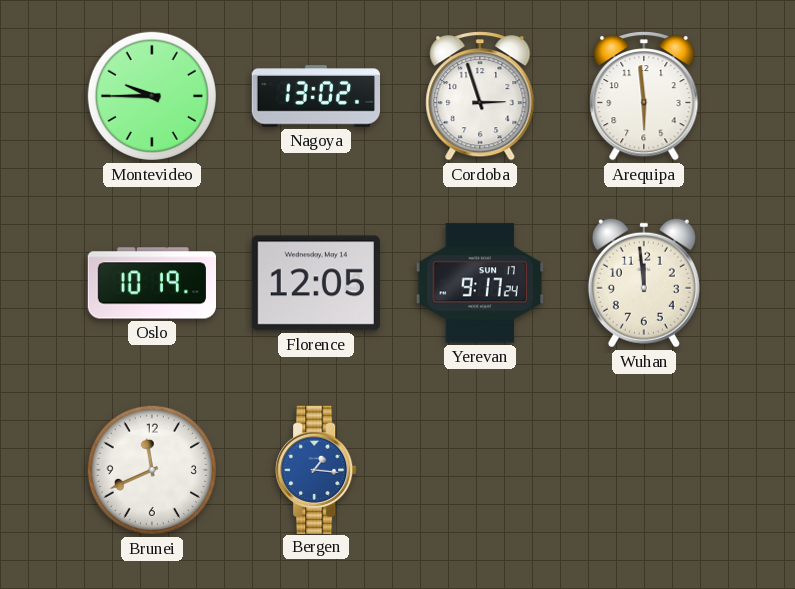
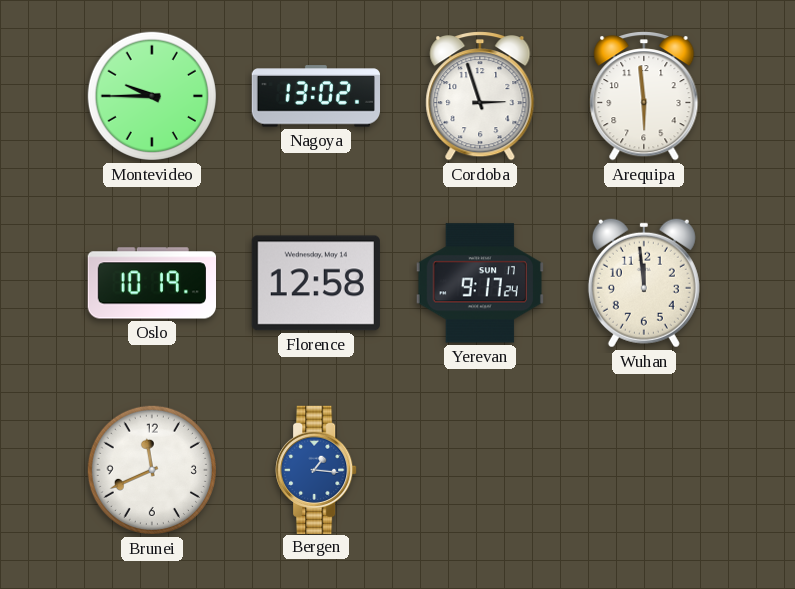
Florence: 12:05 -> 12:58
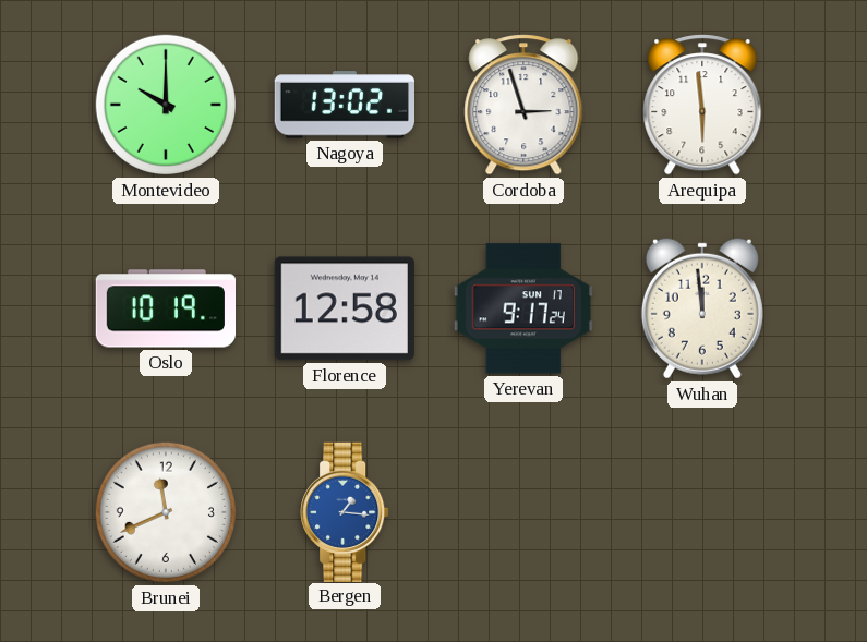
Montevideo: 9:45 -> 10:00
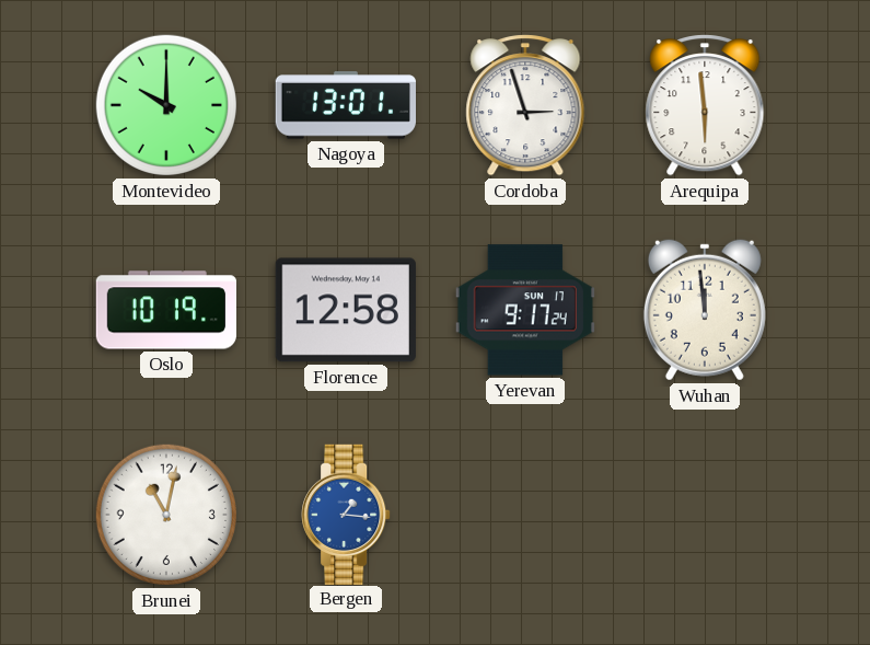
Nagoya: 13:02 -> 13:01
Brunei: 11:41 -> 11:02
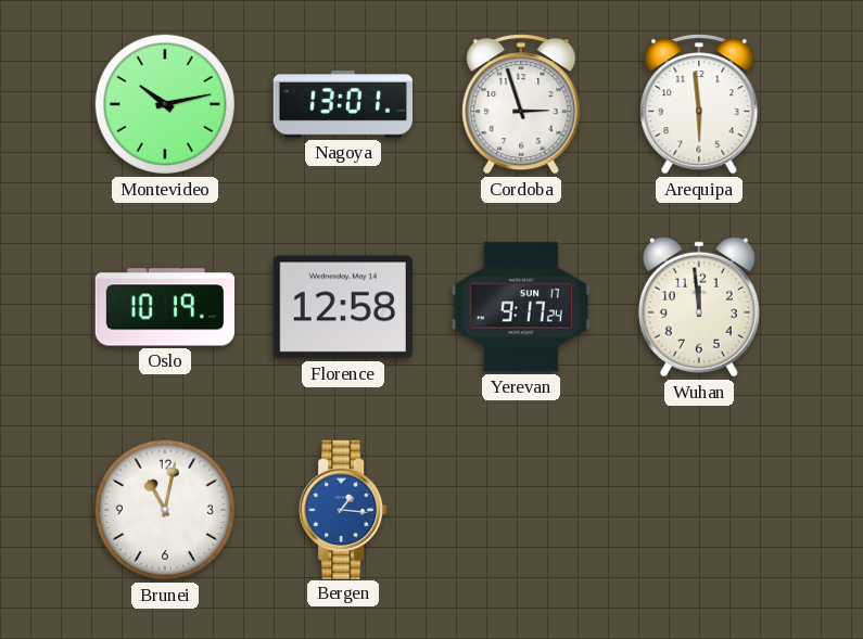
Montevideo: 10:00 -> 10:13
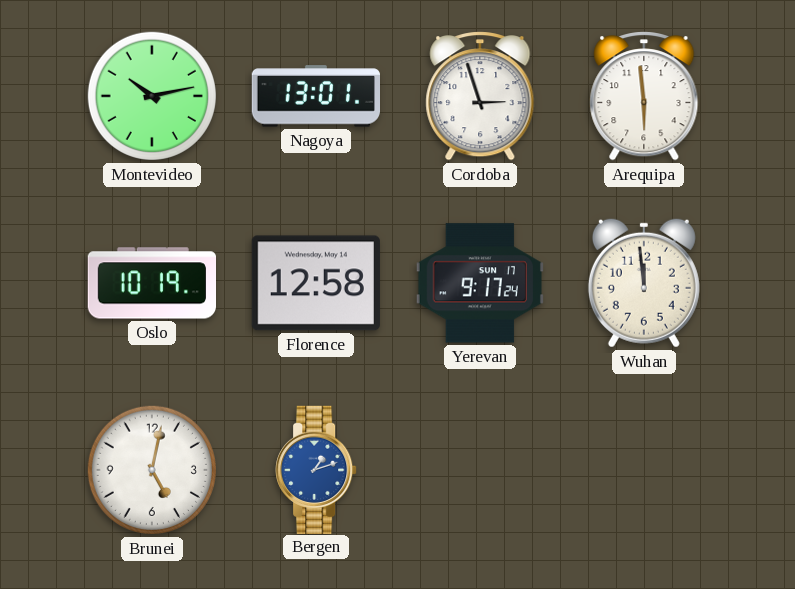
Brunei: 11:02 -> 5:02
Bergen: 1:16 -> 1:12
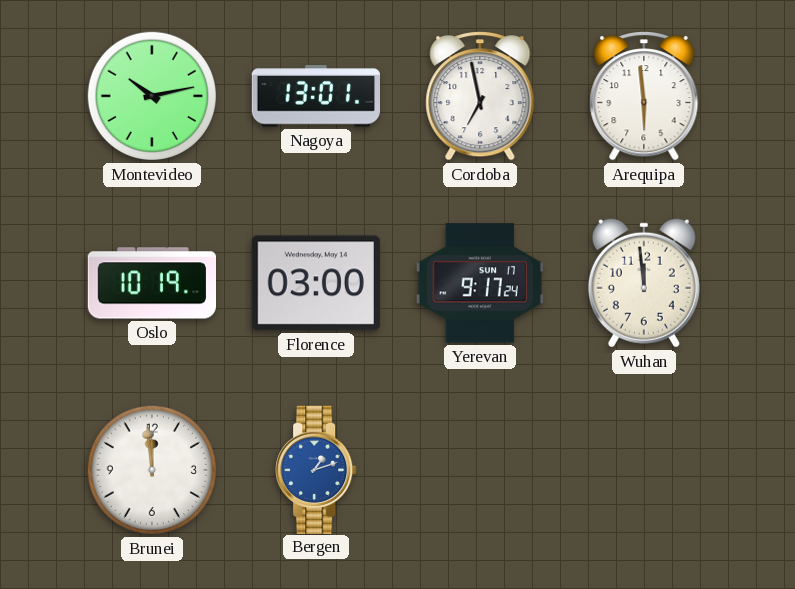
Cordoba: 2:57 -> 6:58
Florence: 12:58 -> 03:00
Brunei: 5:02 -> 11:59
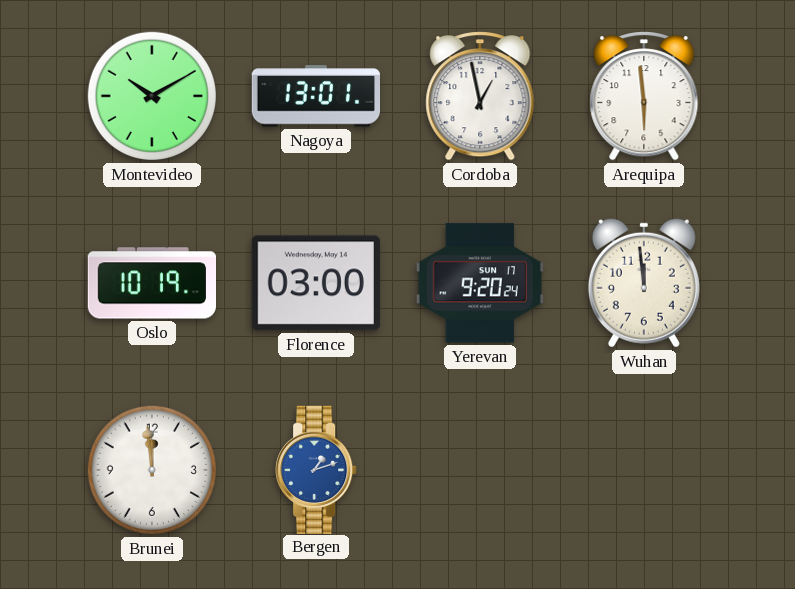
Montevideo: 10:13 -> 10:10
Cordoba: 6:58 -> 12:58
Yerevan: 9:17 -> 9:20
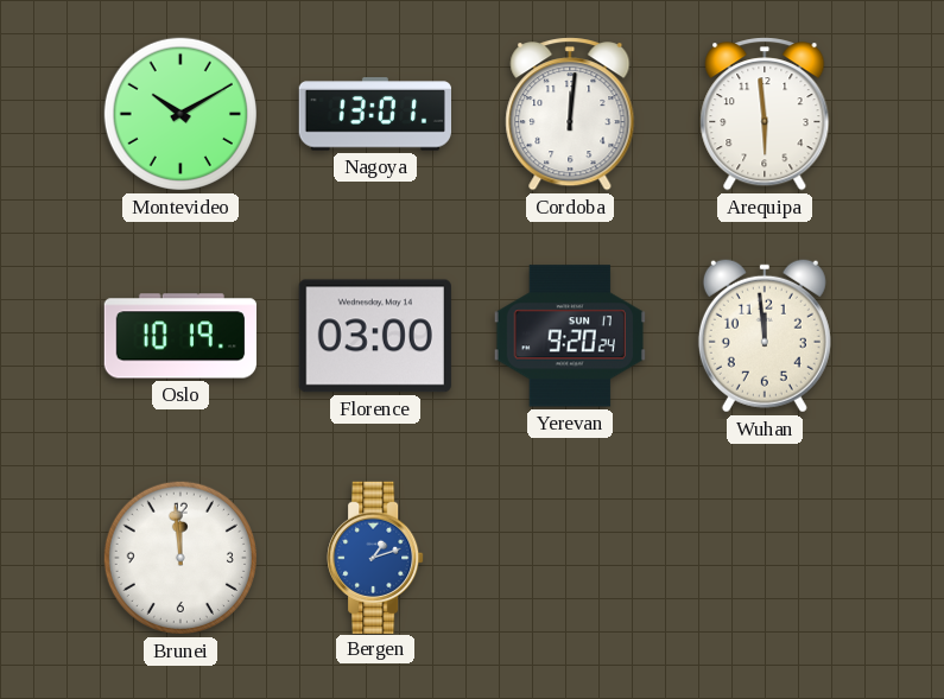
Cordoba: 12:58 -> 12:01
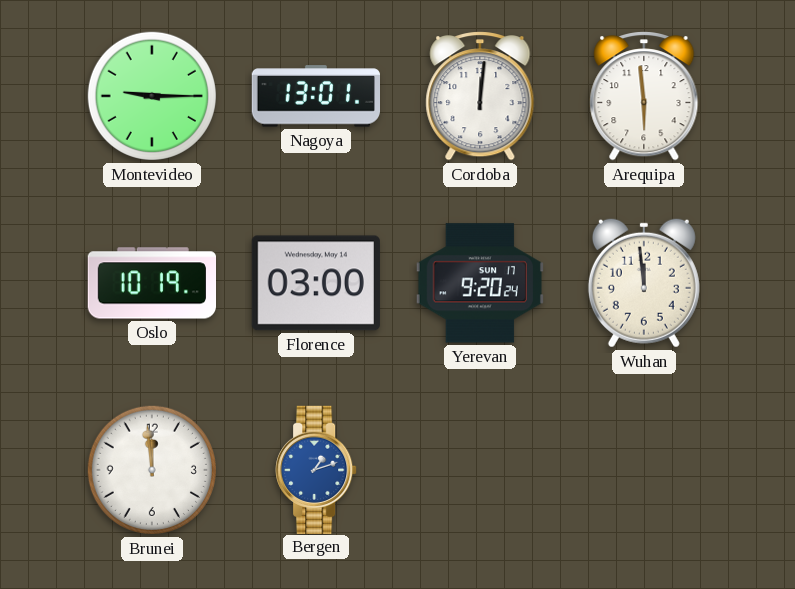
Montevideo: 10:10 -> 9:15
